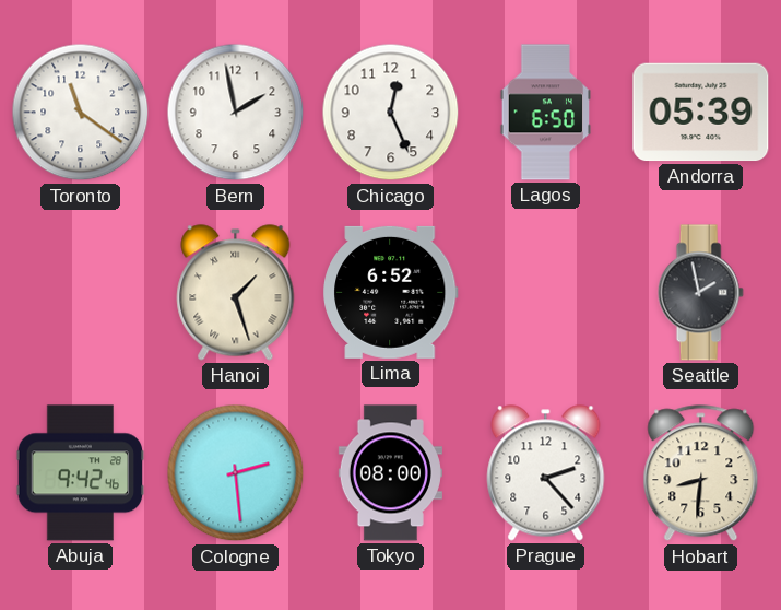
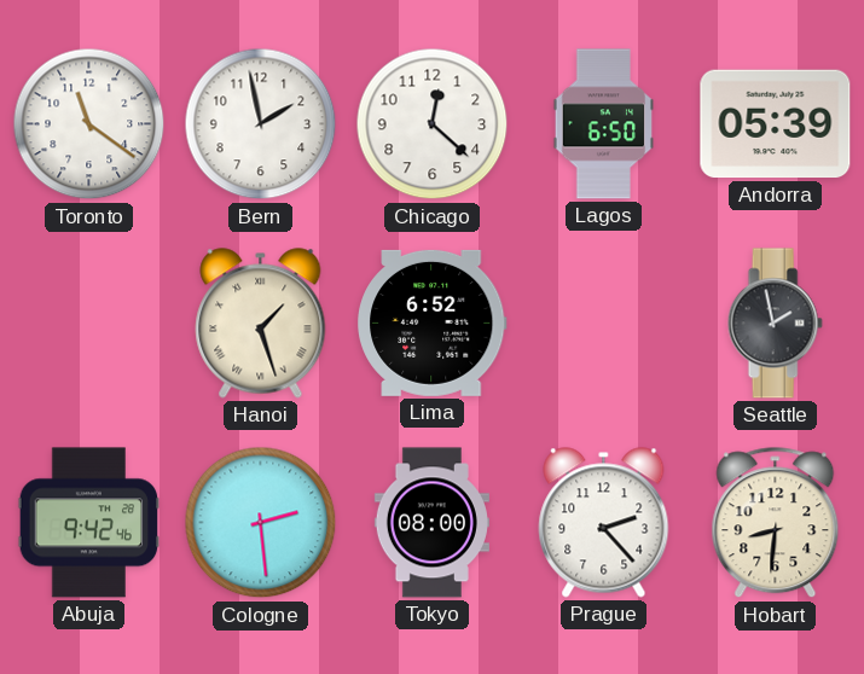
Chicago: 12:26 -> 12:22
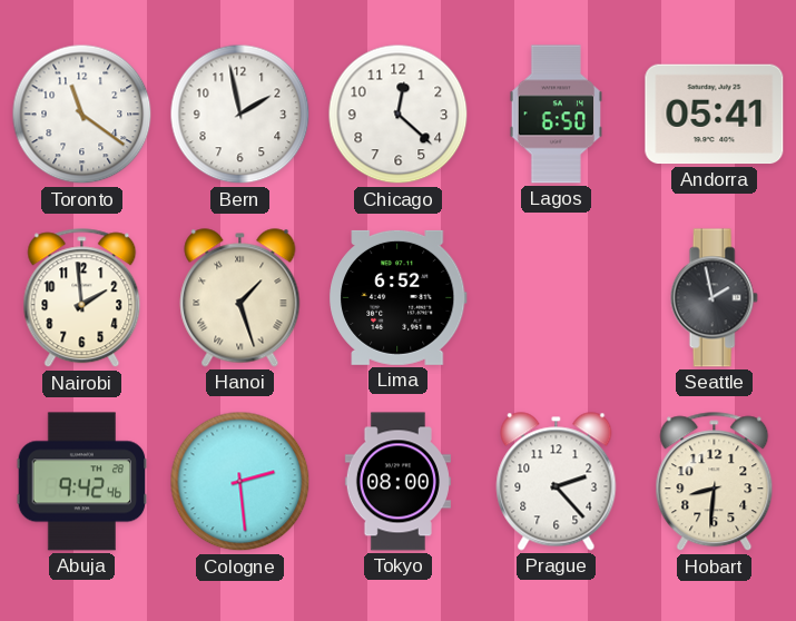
Andorra: 05:39 -> 05:41
Nairobi: none -> 1:59
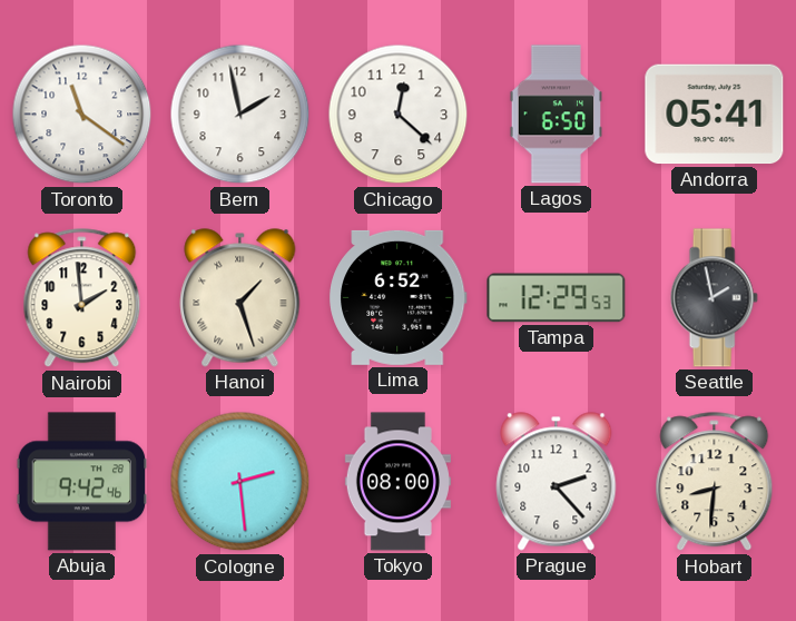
Tampa: none -> 12:29
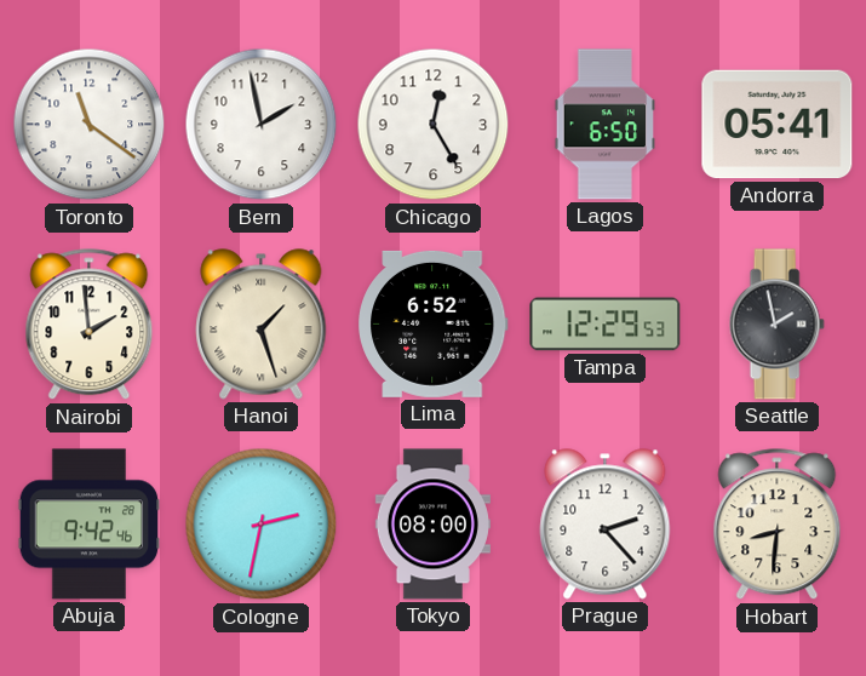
Chicago: 12:22 -> 12:25
Cologne: 2:29 -> 2:32
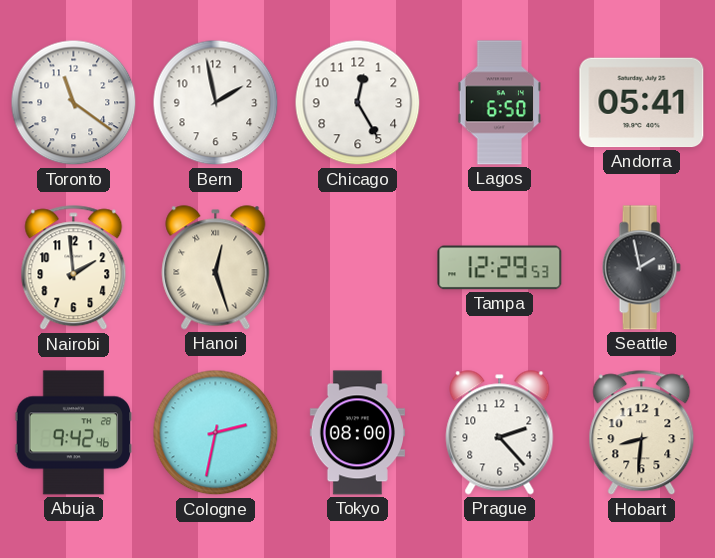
Hanoi: 1:27 -> 12:27
Lima: 6:52 -> none
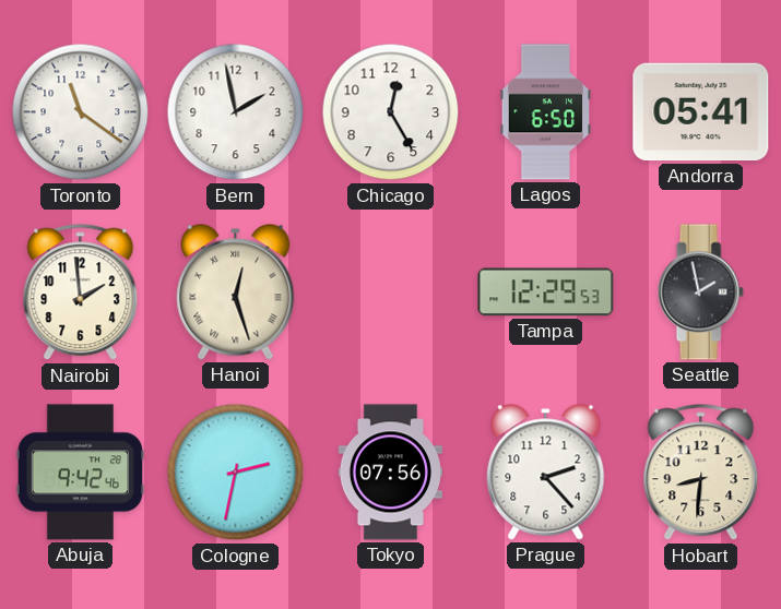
Tokyo: 08:00 -> 07:56
